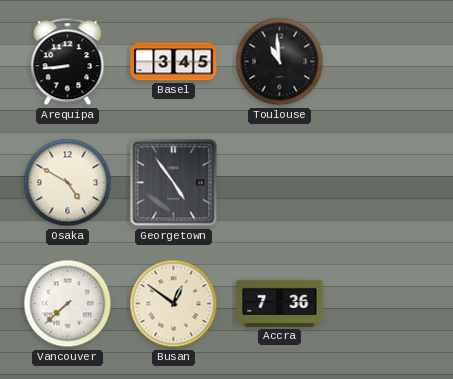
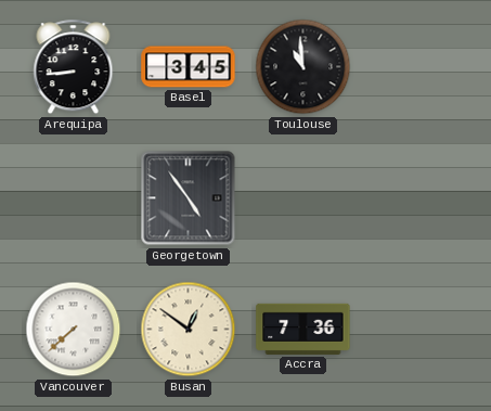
Osaka: 4:50 -> none
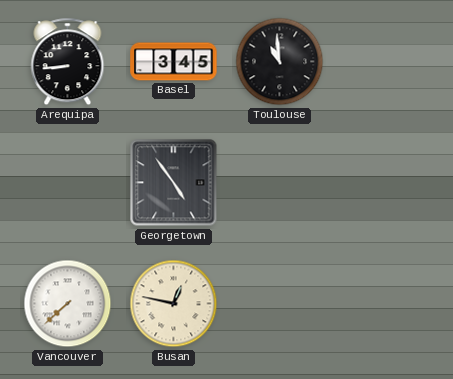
Busan: 12:51 -> 12:47
Accra: 7:36 -> none
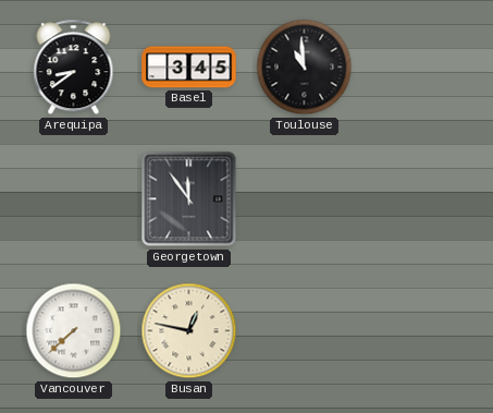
Arequipa: 8:44 -> 8:39
Georgetown: 4:54 -> 11:54
